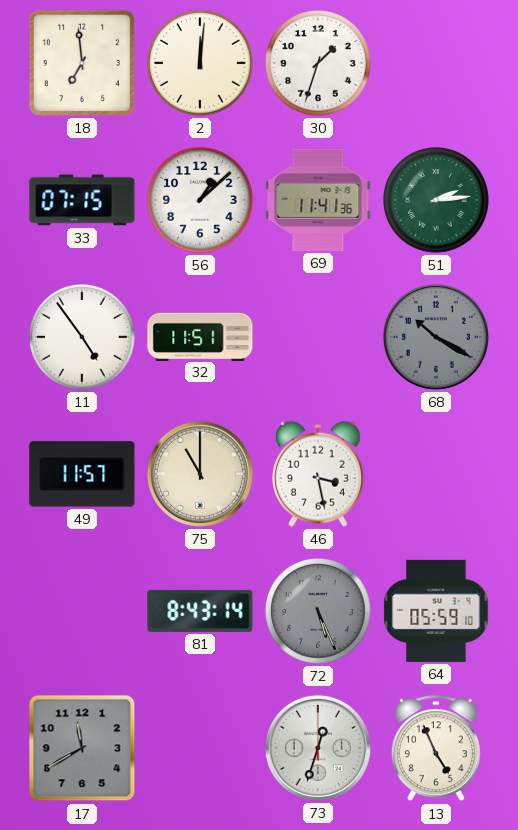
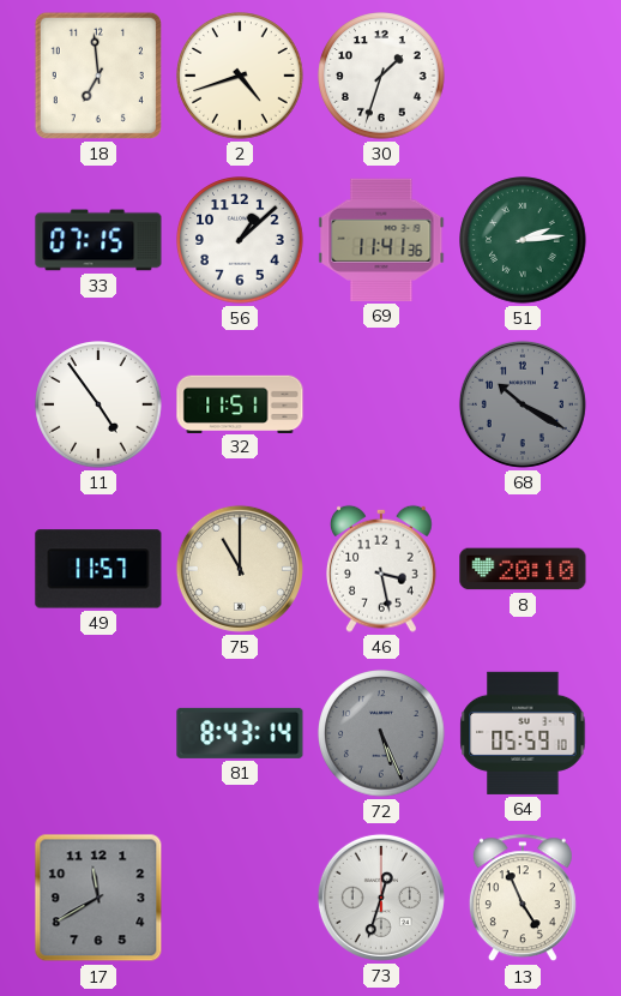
2: 12:01 -> 4:42
8: none -> 20:10
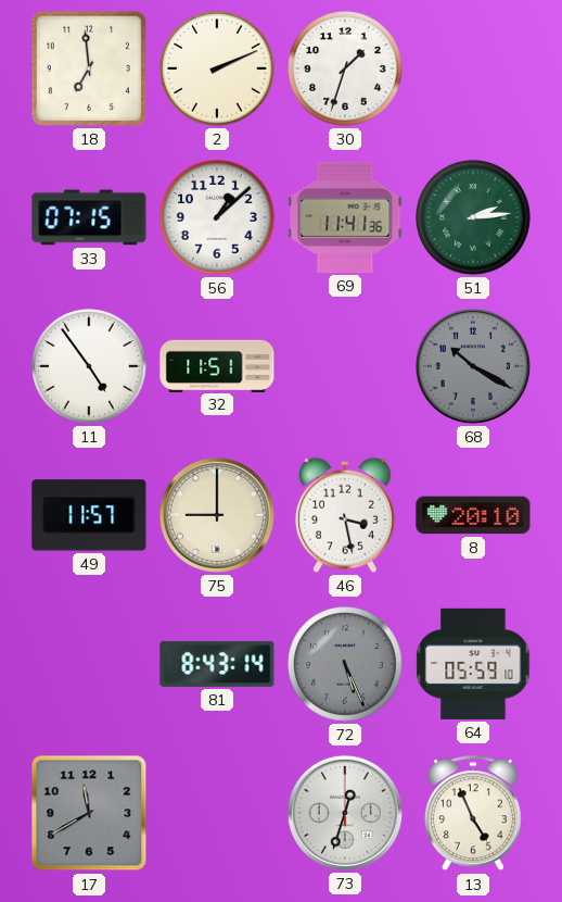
2: 4:42 -> 2:11
75: 11:00 -> 9:00
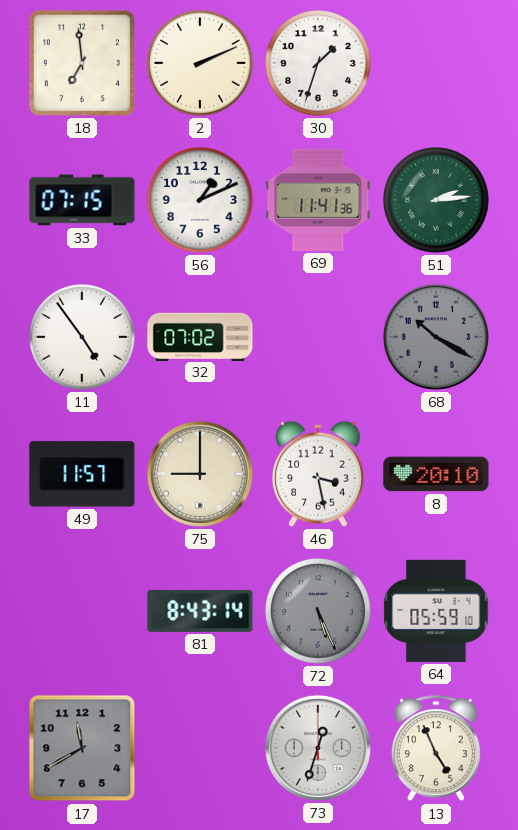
56: 1:08 -> 1:11
32: 11:51 -> 07:02
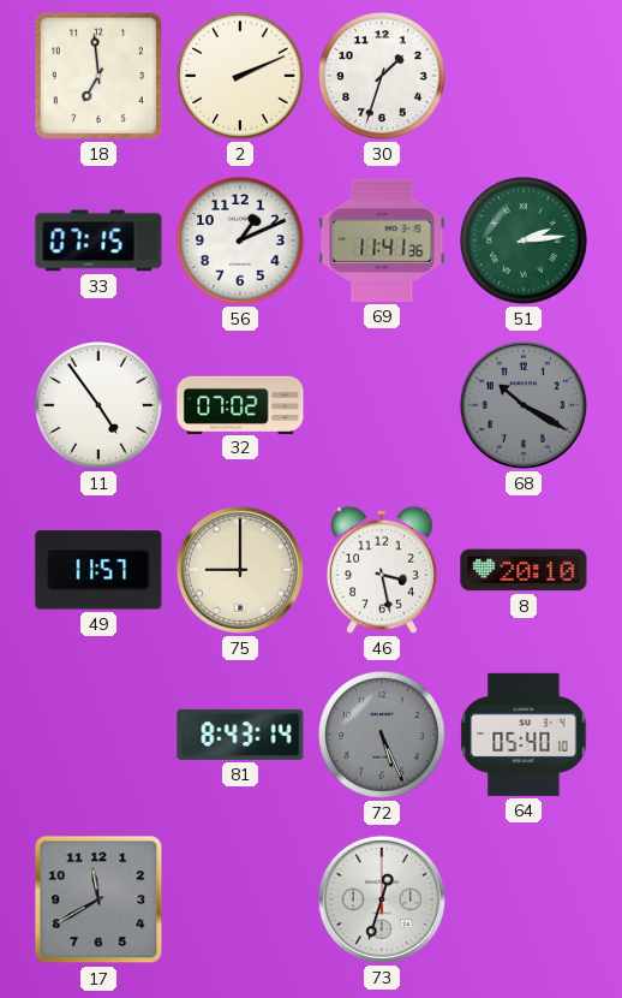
64: 05:59 -> 05:40
13: 4:56 -> none
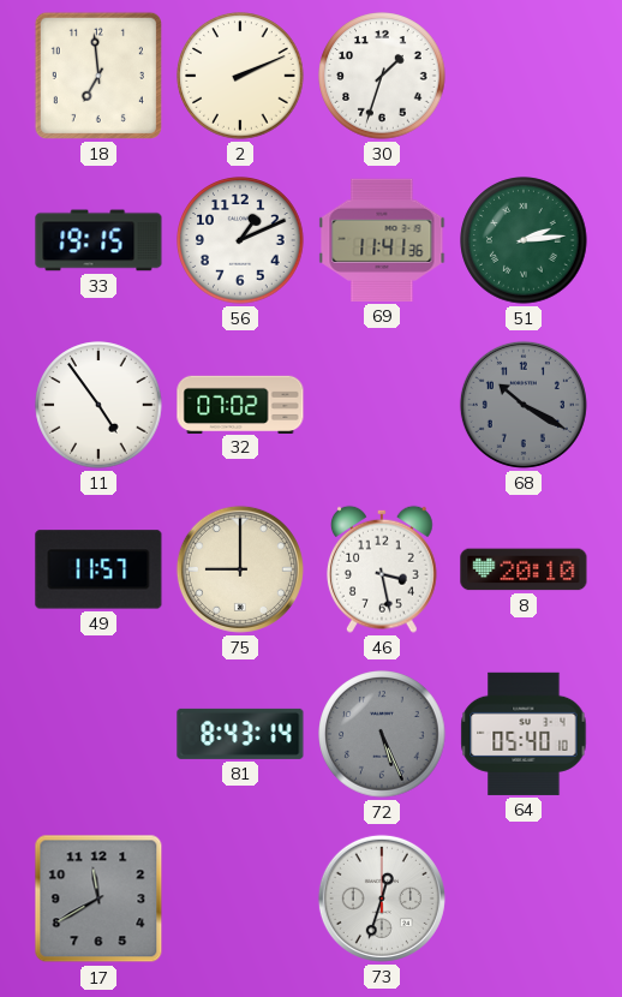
33: 07:15 -> 19:15
